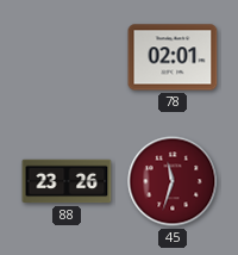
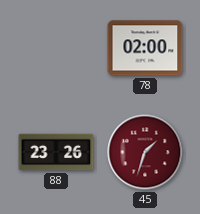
78: 02:01 -> 02:00
45: 11:33 -> 1:33
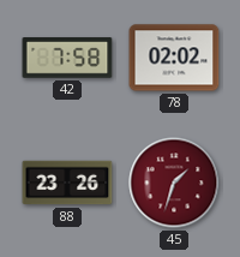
42: none -> 7:58
78: 02:00 -> 02:02
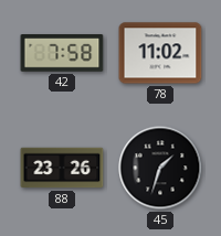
78: 02:02 -> 11:02
45 dial: burgundy -> black
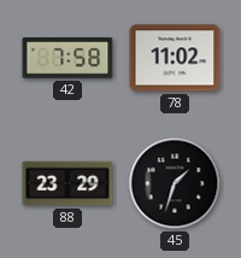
88: 23:26 -> 23:29
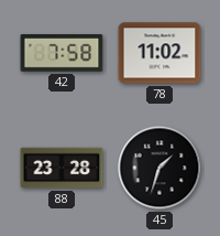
88: 23:29 -> 23:28
